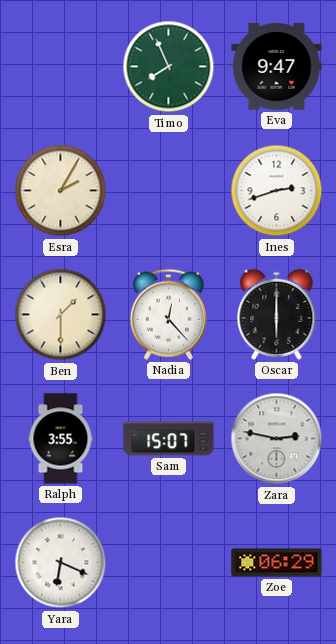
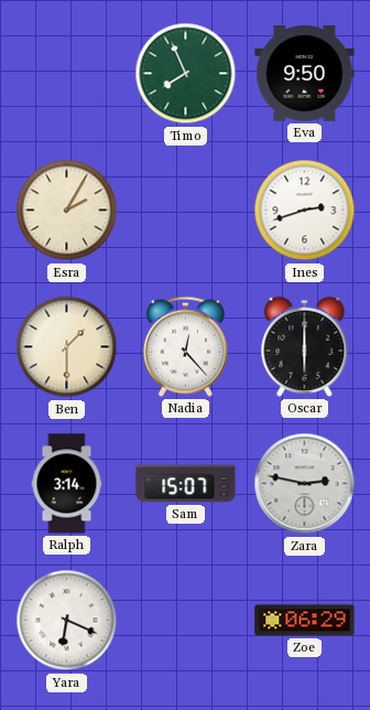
Eva: 9:47 -> 9:50
Ralph: 3:55 -> 3:14
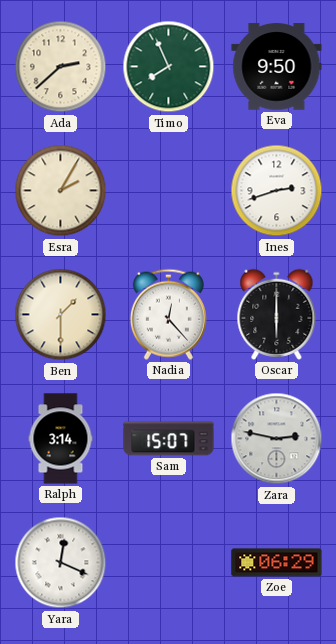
Ada: none -> 2:38
Yara: 6:19 -> 12:19
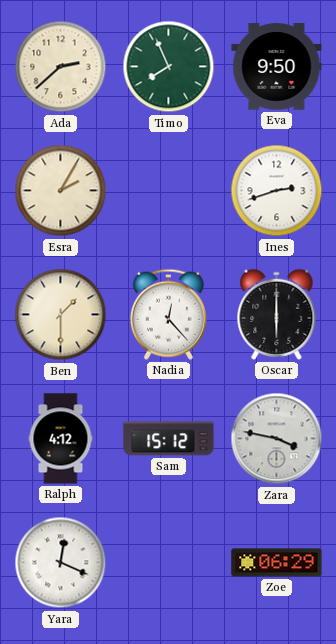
Ralph: 3:14 -> 4:12
Sam: 15:07 -> 15:12
Zara: 2:47 -> 3:47
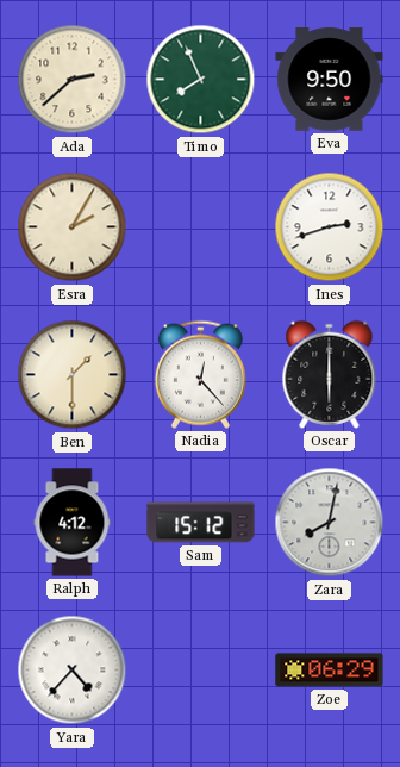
Zara: 3:47 -> 8:02
Yara: 12:19 -> 4:37
